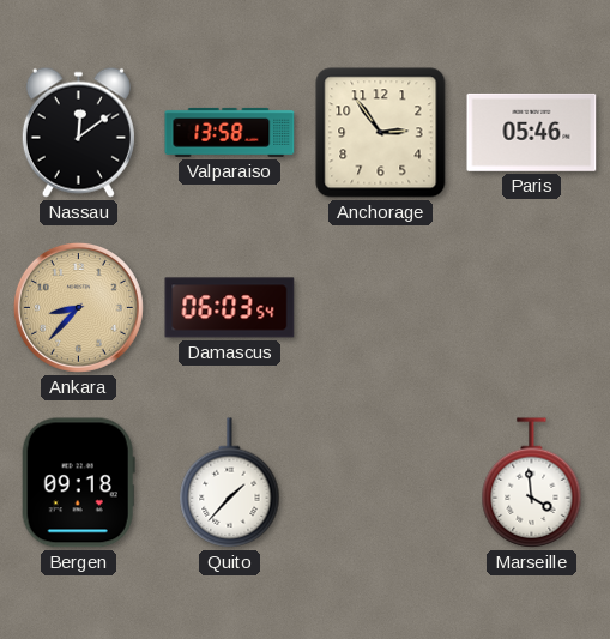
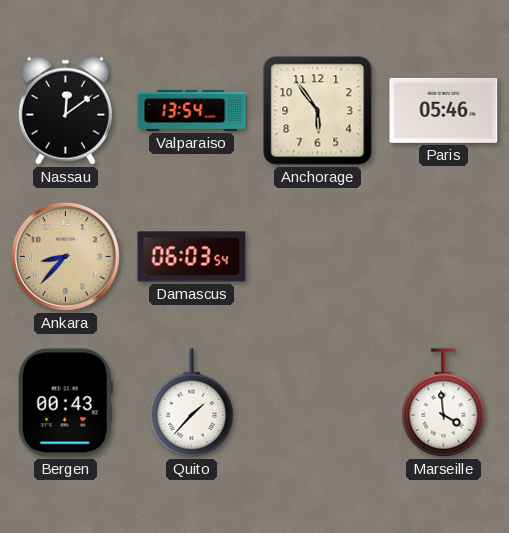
Valparaiso: 13:58 -> 13:54
Anchorage: 2:54 -> 5:54
Bergen: 09:18 -> 00:43
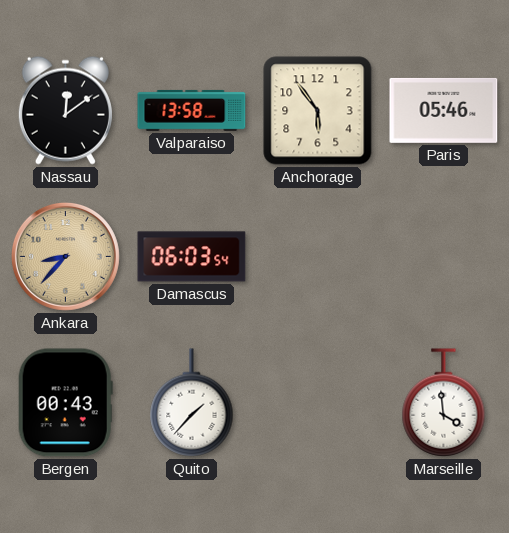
Valparaiso: 13:54 -> 13:58
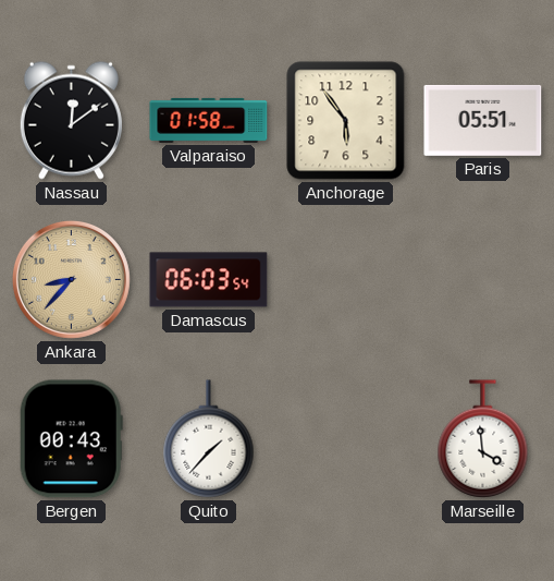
Valparaiso: 13:58 -> 01:58
Paris: 05:46 -> 05:51
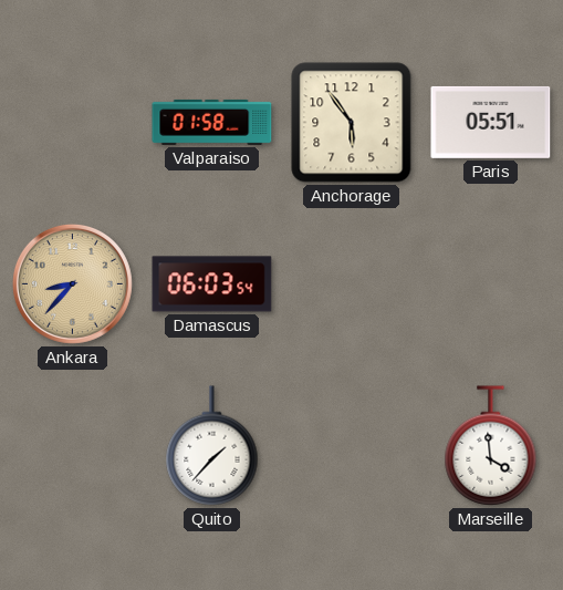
Nassau: 12:09 -> none
Bergen: 00:43 -> none
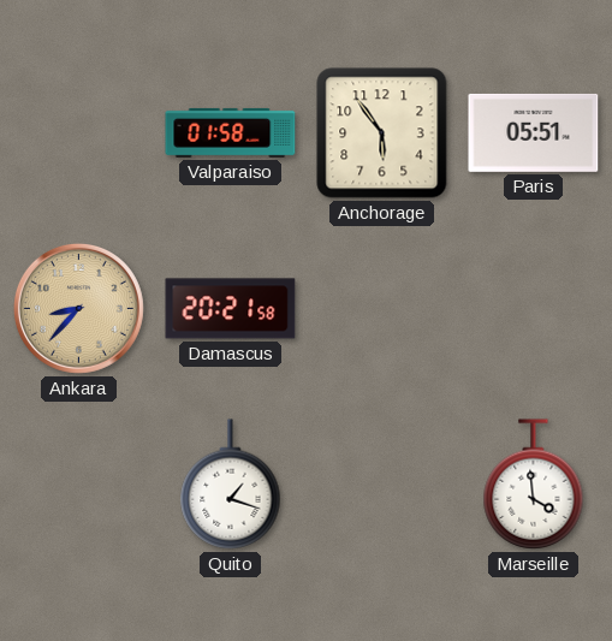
Damascus: 06:03 -> 20:21
Quito: 1:37 -> 1:18
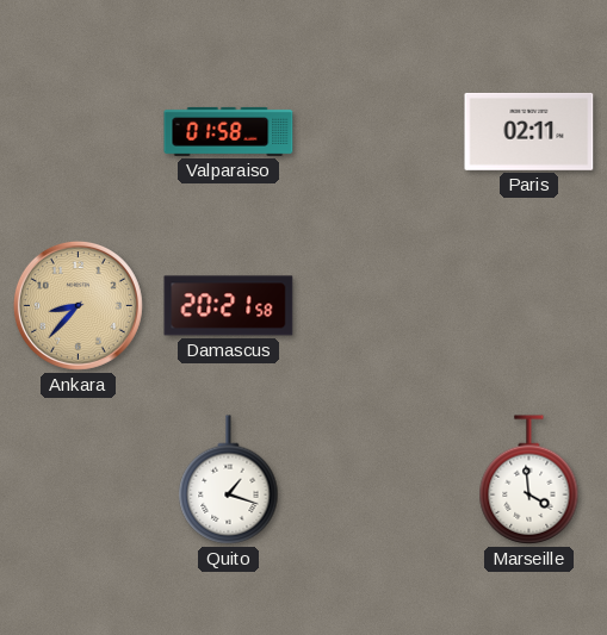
Anchorage: 5:54 -> none
Paris: 05:51 -> 02:11
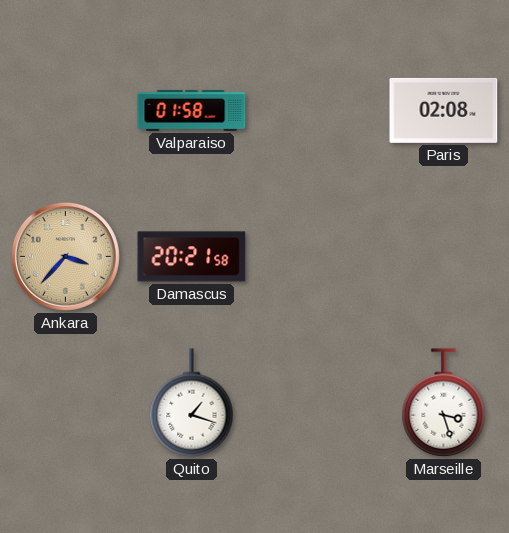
Paris: 02:11 -> 02:08
Ankara: 8:37 -> 3:37
Marseille: 3:59 -> 3:27
